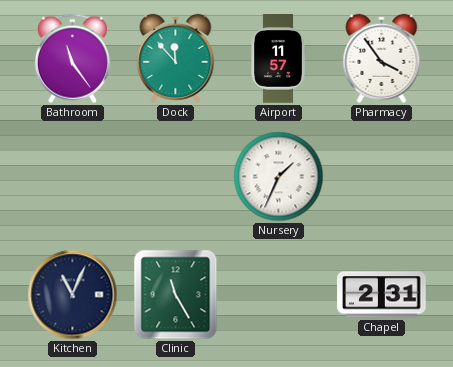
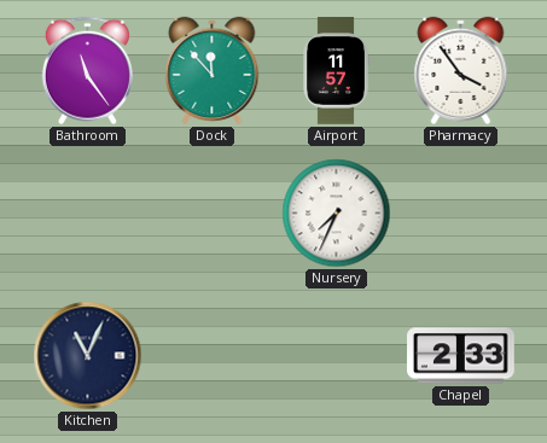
Nursery: 1:34 -> 7:34
Clinic: 11:25 -> none
Chapel: 2:31 -> 2:33
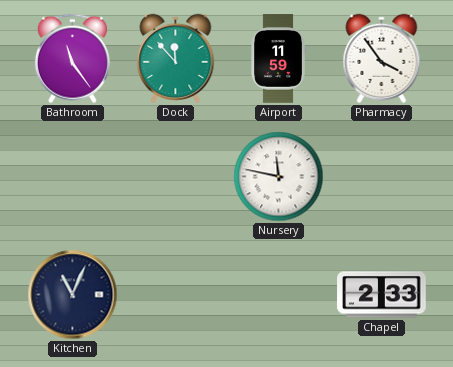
Airport: 11:57 -> 11:59
Nursery: 7:34 -> 11:47
